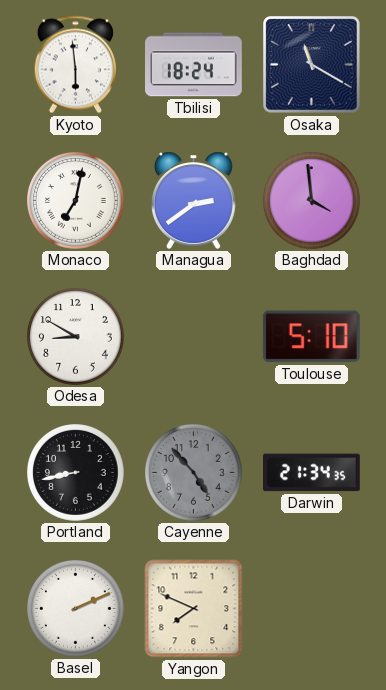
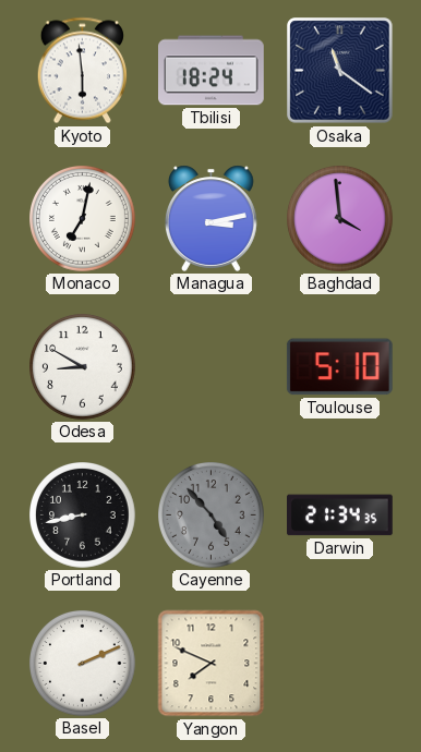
Osaka: 11:20 -> 11:21
Managua: 2:39 -> 3:13
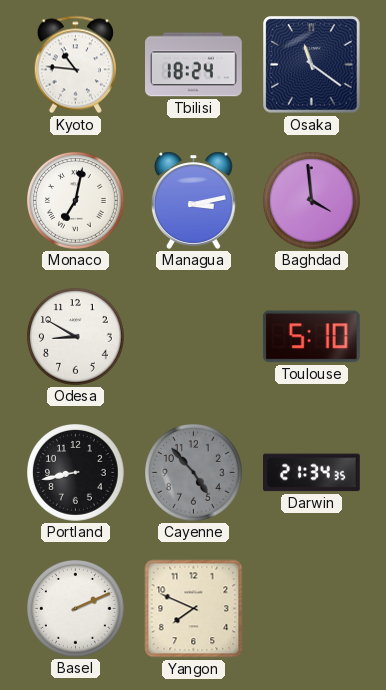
Kyoto: 5:59 -> 10:46
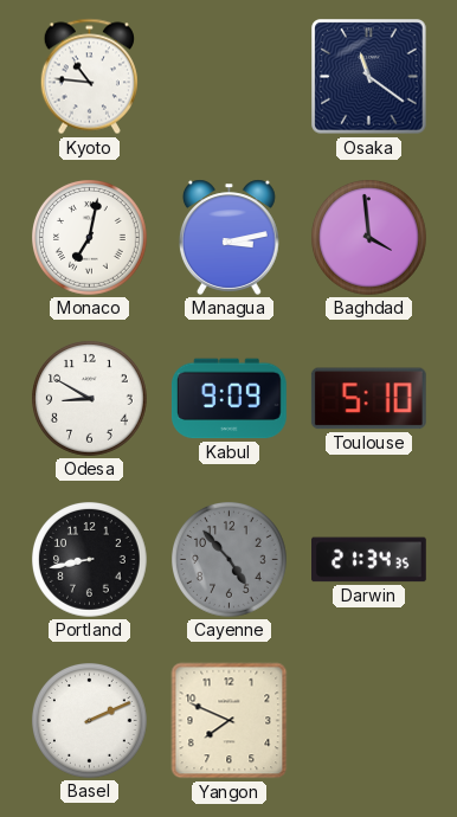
Tbilisi: 18:24 -> none
Kabul: none -> 9:09
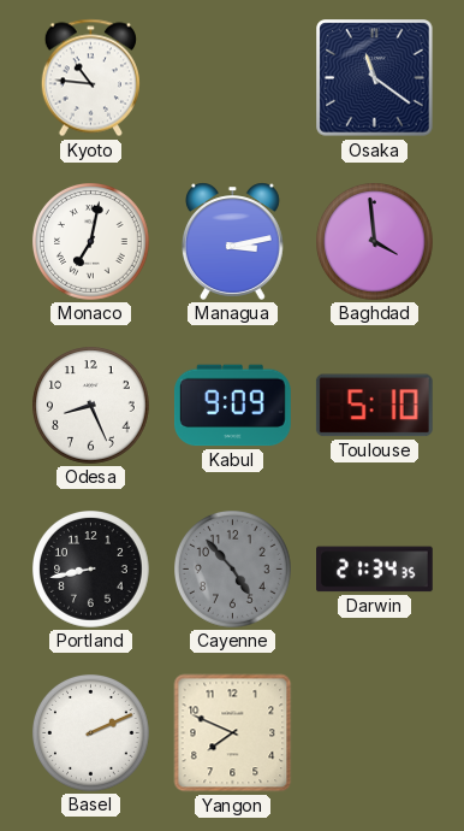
Odesa: 8:50 -> 8:26
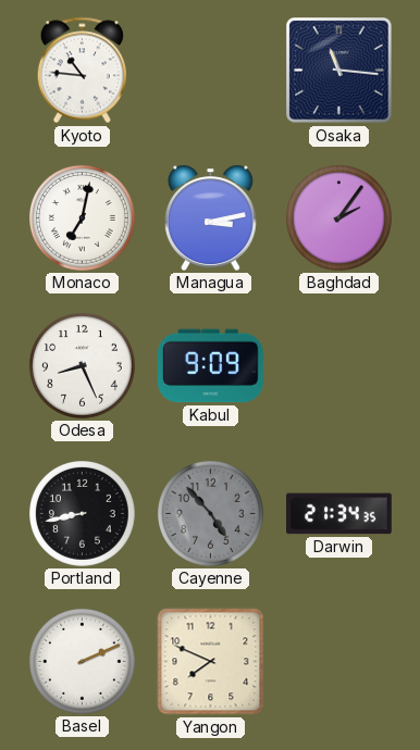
Osaka: 11:21 -> 11:16
Baghdad: 3:59 -> 2:06
Toulouse: 5:10 -> none
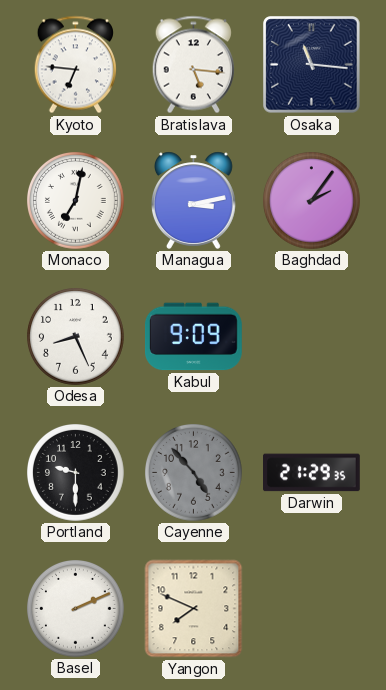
Kyoto: 10:46 -> 6:46
Bratislava: none -> 5:16
Portland: 8:43 -> 9:30
Darwin: 21:34 -> 21:29
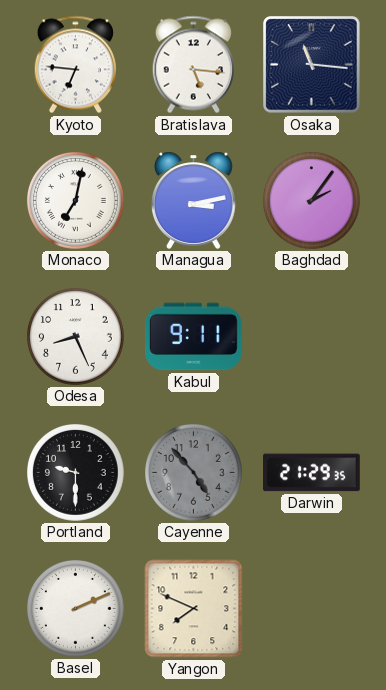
Kabul: 9:09 -> 9:11
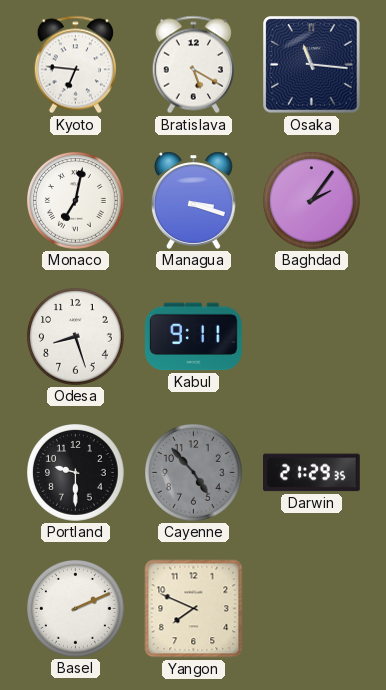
Bratislava: 5:16 -> 5:20
Managua: 3:13 -> 3:18
Odesa: 8:26 -> 8:27
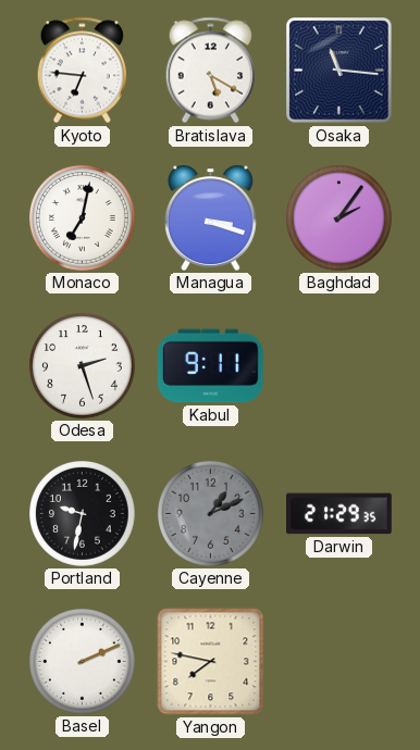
Odesa: 8:27 -> 2:27
Portland: 9:30 -> 9:32
Cayenne: 4:53 -> 1:11
Yangon: 7:49 -> 7:47
